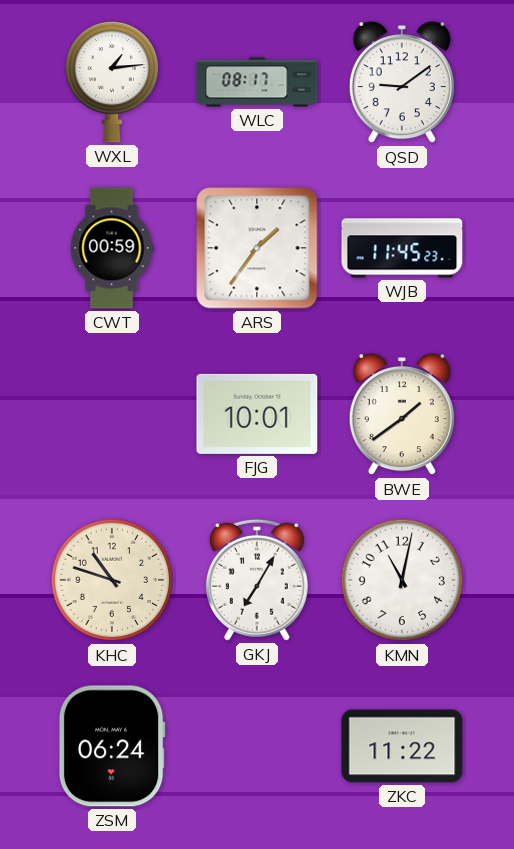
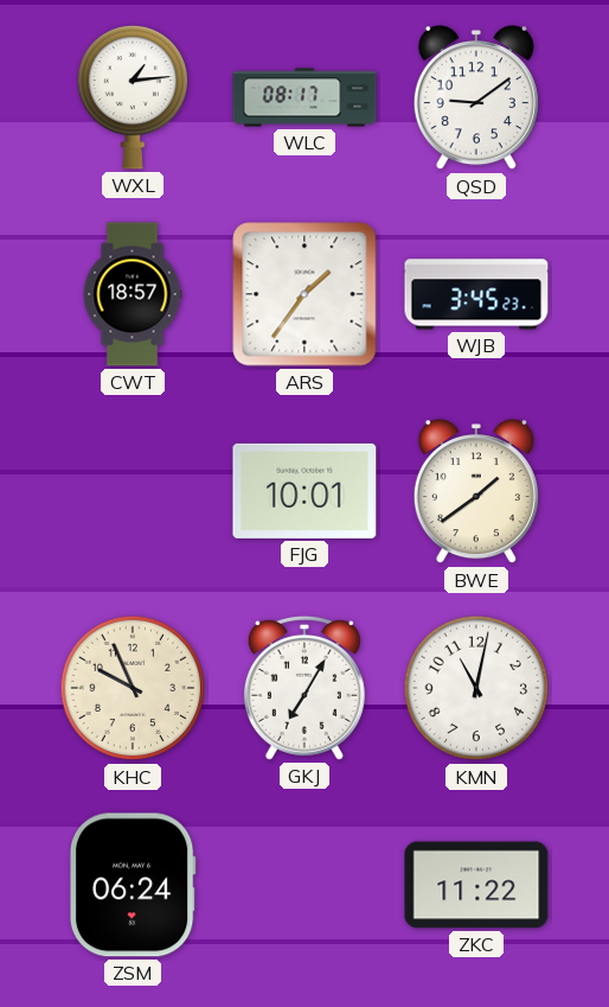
CWT: 00:59 -> 18:57
WJB: 11:45 -> 3:45
KHC: 10:48 -> 9:56
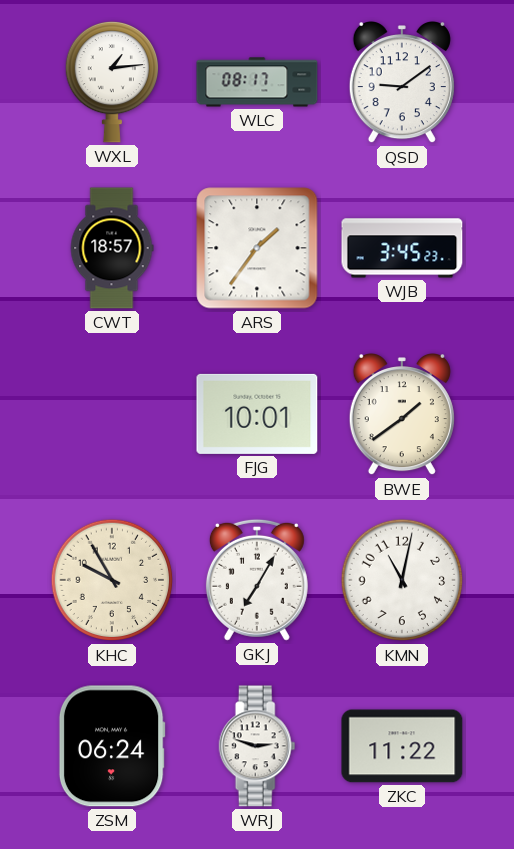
KHC: 9:56 -> 9:55
WRJ: none -> 2:48
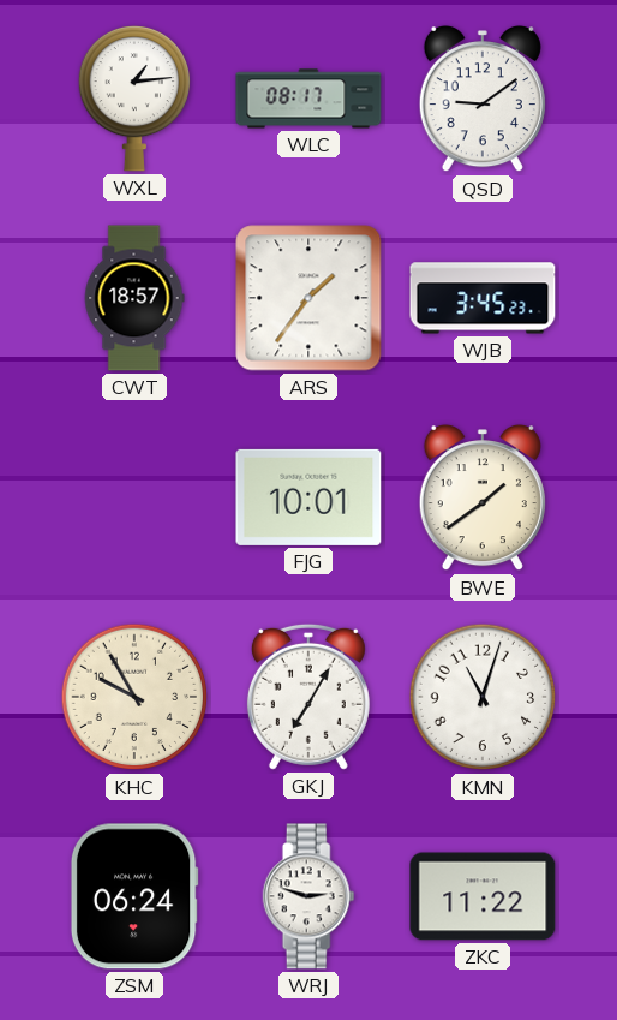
KMN: 11:02 -> 11:03
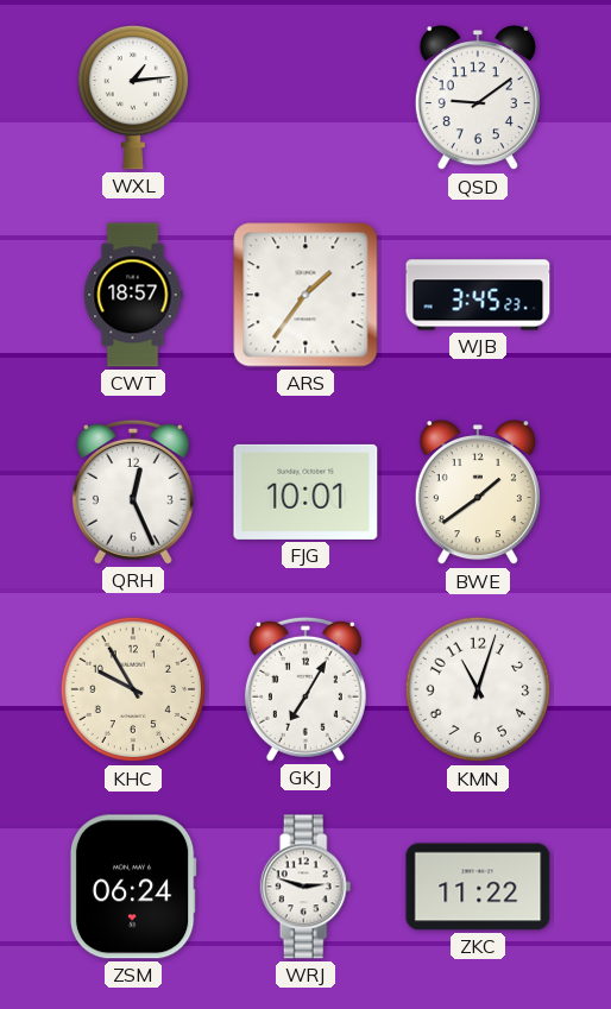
WLC: 08:17 -> none
QRH: none -> 12:26
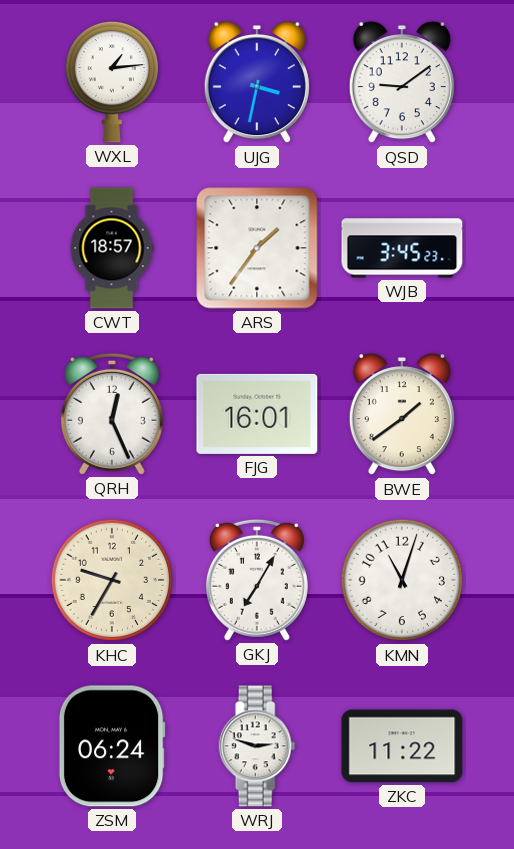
UJG: none -> 3:32
FJG: 10:01 -> 16:01
KHC: 9:55 -> 9:35
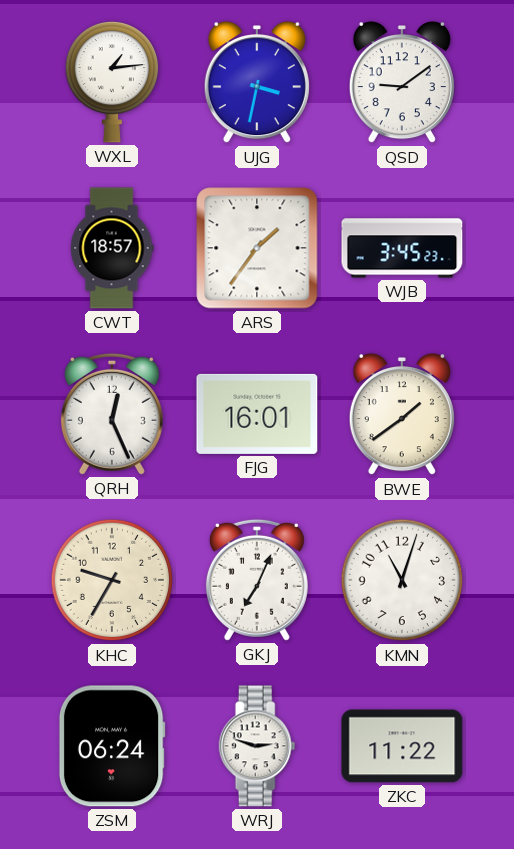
GKJ: 7:05 -> 7:04
